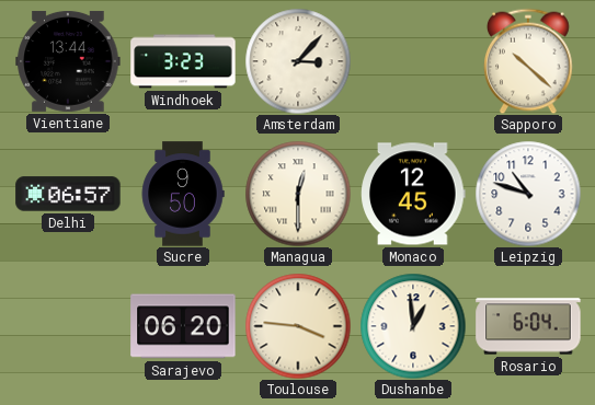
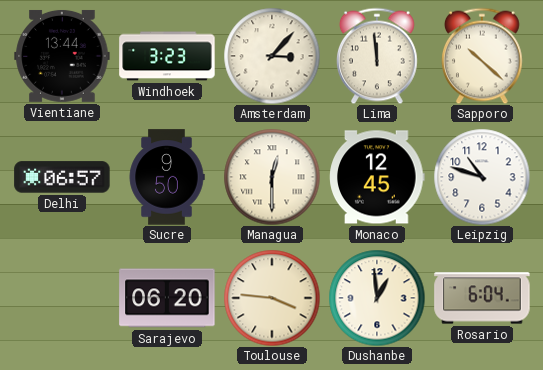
Lima: none -> 11:59
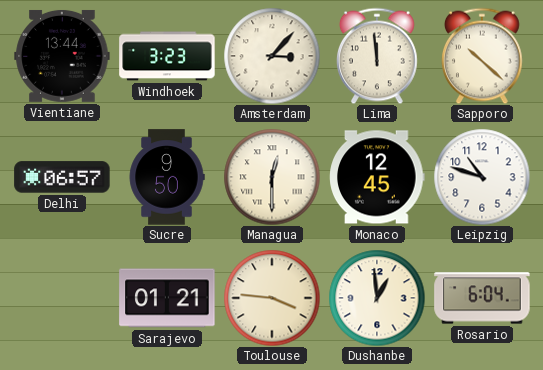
Sarajevo: 06:20 -> 01:21
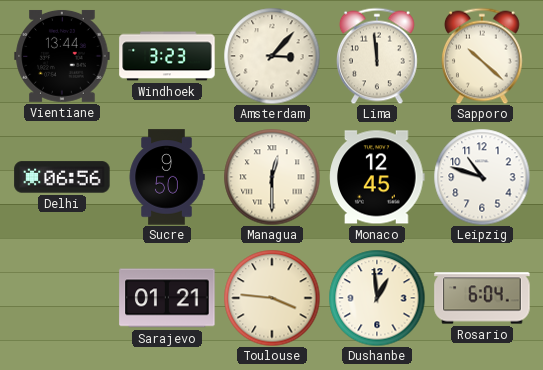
Delhi: 06:57 -> 06:56
